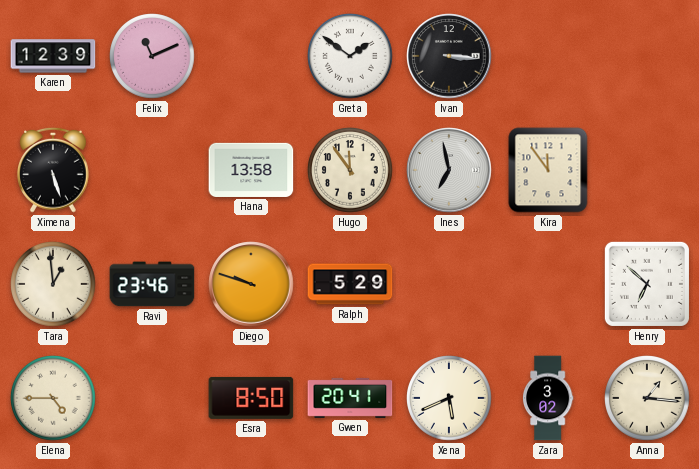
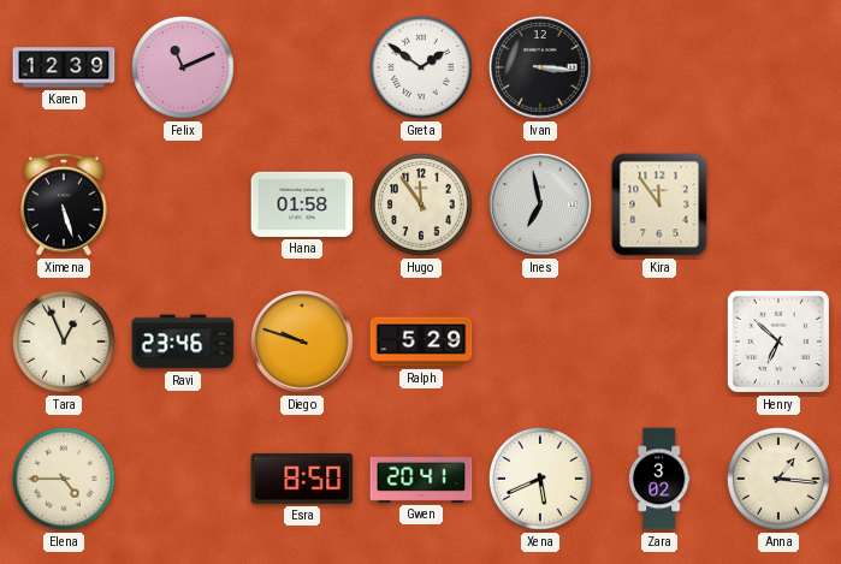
Hana: 13:58 -> 01:58
Tara: 12:59 -> 12:56
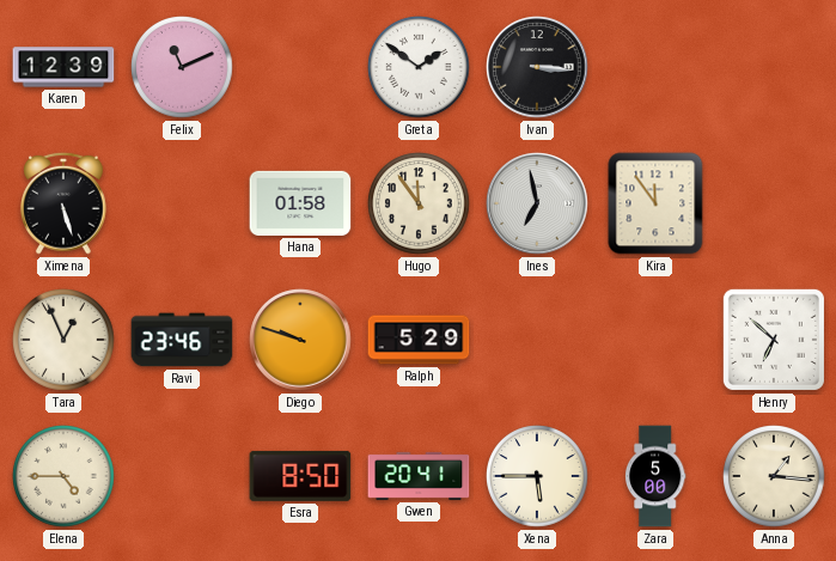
Xena: 5:41 -> 5:45
Zara: 3:02 -> 5:00
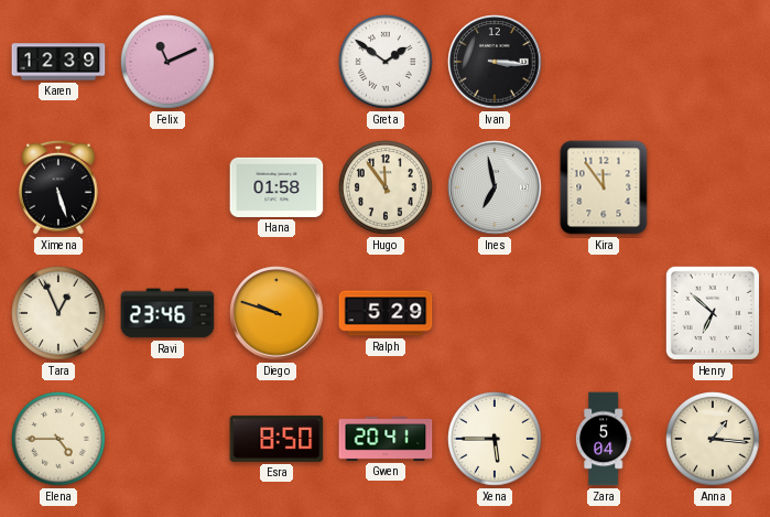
Zara: 5:00 -> 5:04
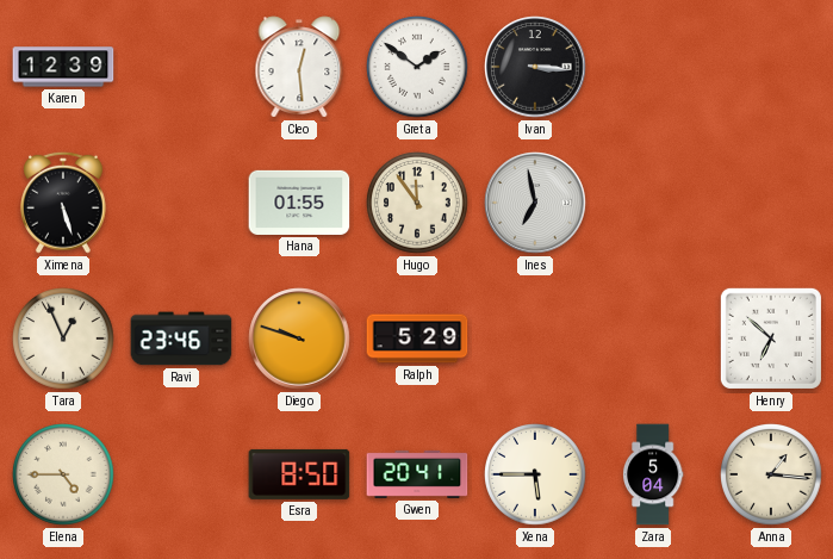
Felix: 11:11 -> none
Cleo: none -> 12:29
Hana: 01:58 -> 01:55
Kira: 11:54 -> none
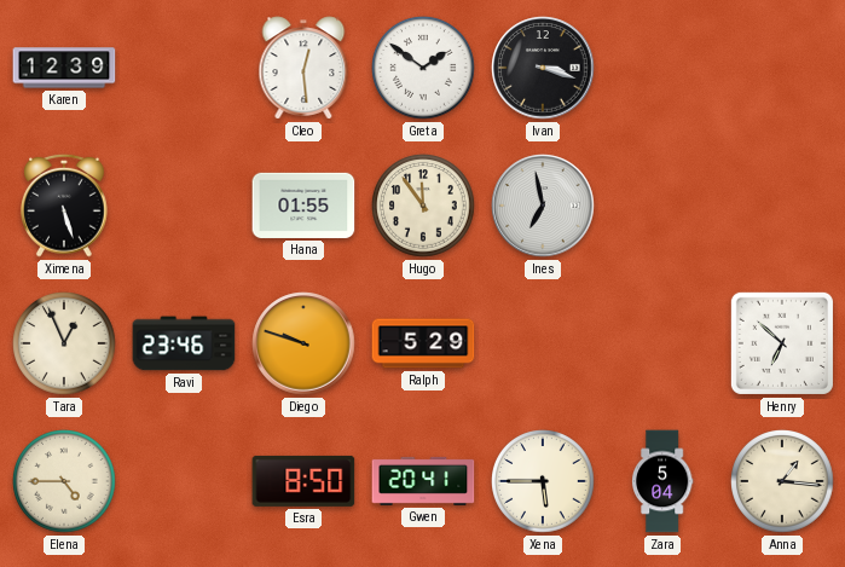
Ivan: 3:16 -> 3:18
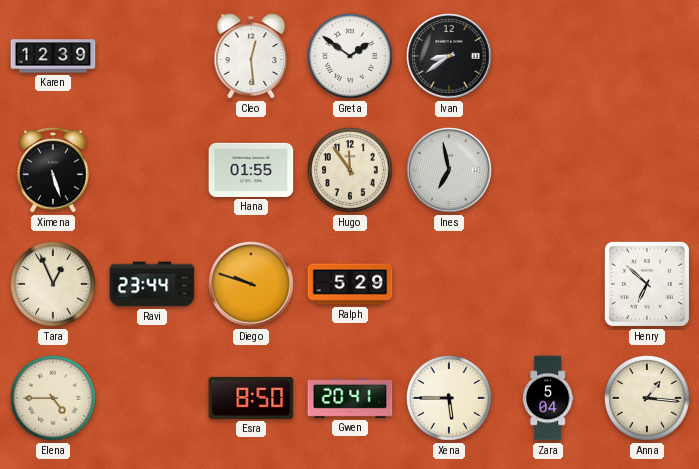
Ivan: 3:18 -> 8:39
Ravi: 23:46 -> 23:44
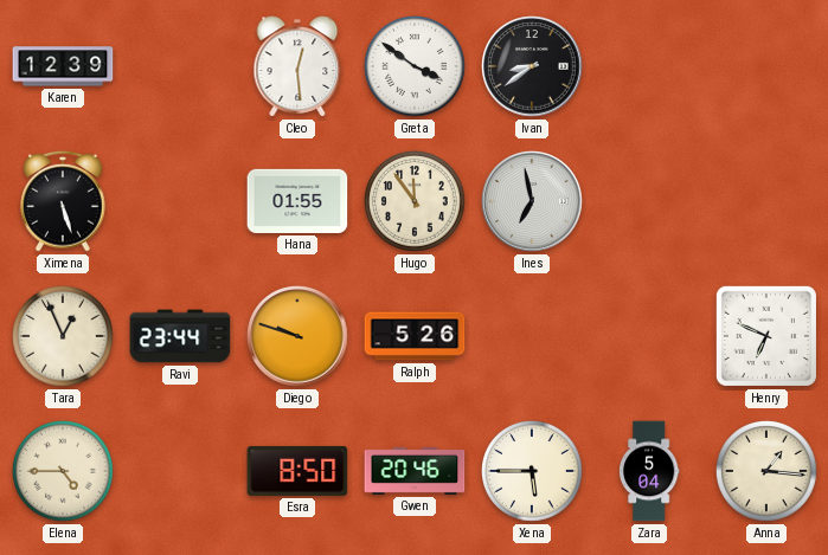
Greta: 1:51 -> 3:51
Ralph: 5:29 -> 5:26
Henry: 6:52 -> 6:49
Gwen: 20:41 -> 20:46
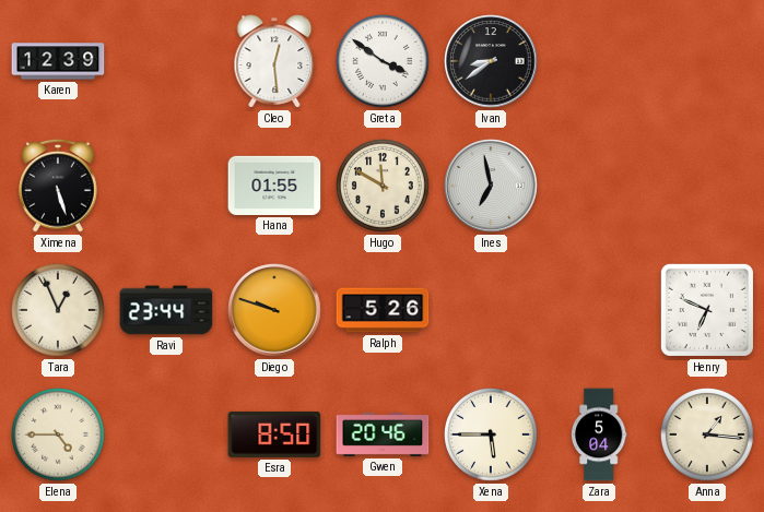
Hugo: 11:54 -> 11:50
